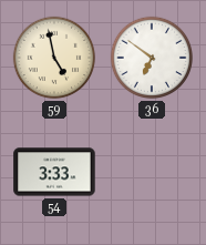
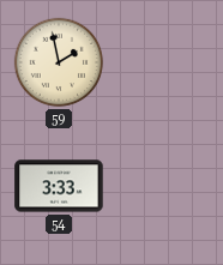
59: 4:58 -> 1:58
36: 6:51 -> none
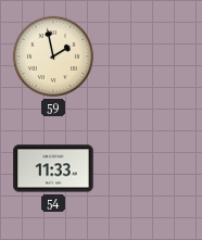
54: 3:33 -> 11:33
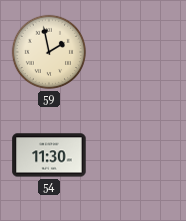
54: 11:33 -> 11:30
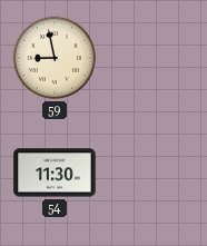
59: 1:58 -> 8:58
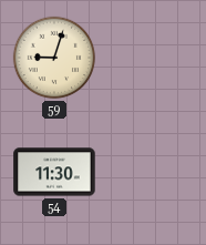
59: 8:58 -> 9:03
